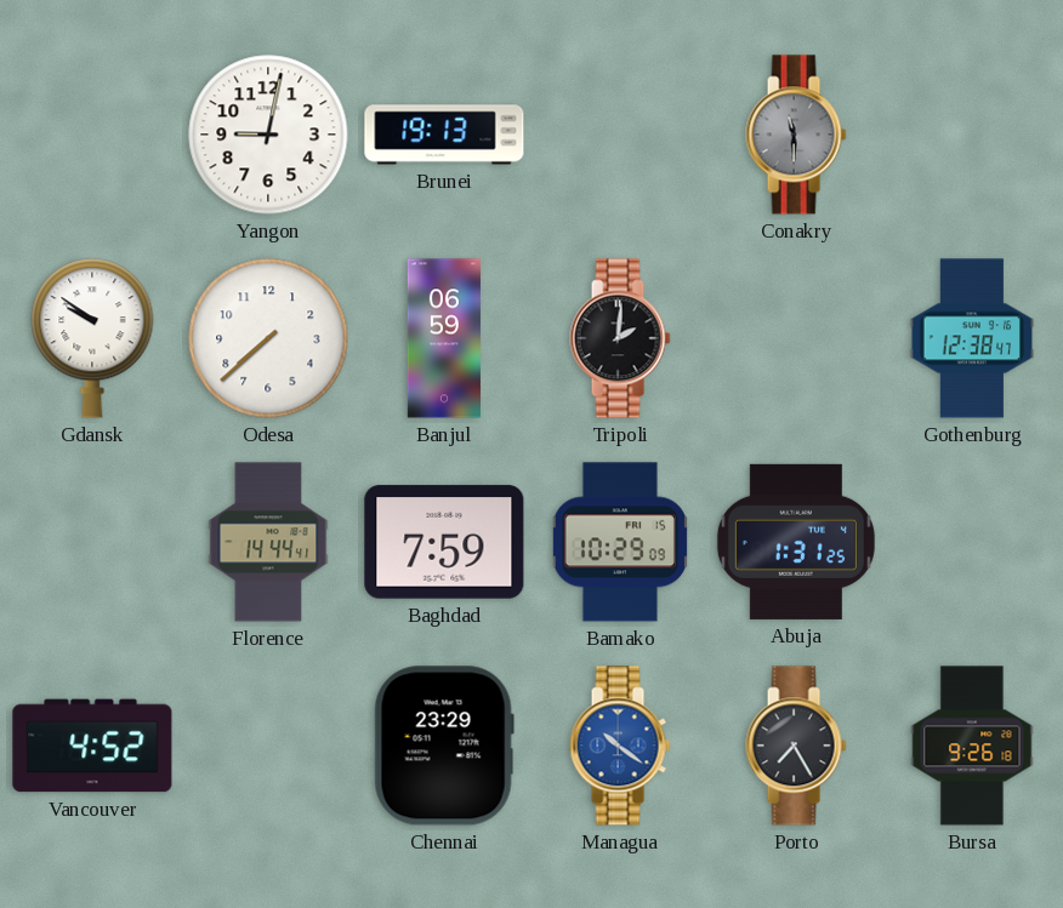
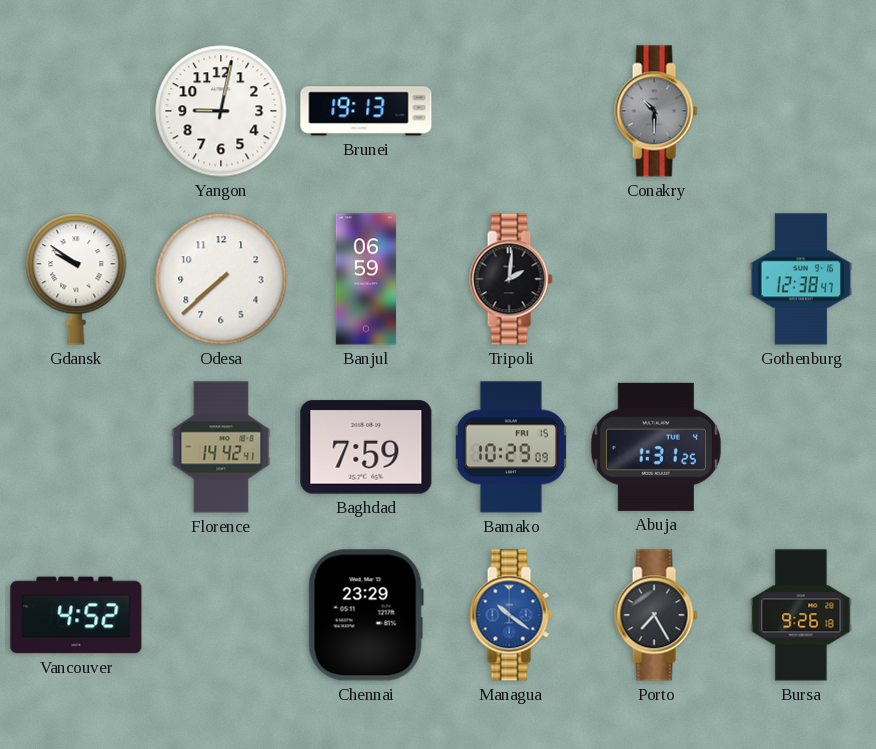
Conakry: 11:30 -> 10:30
Florence: 14:44 -> 14:42
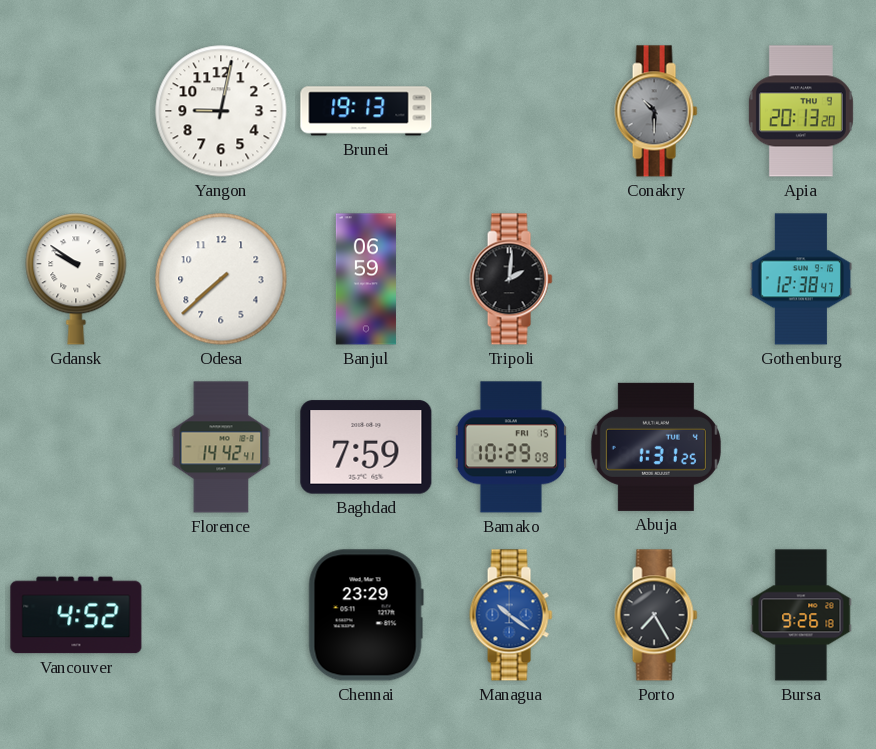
Apia: none -> 20:13
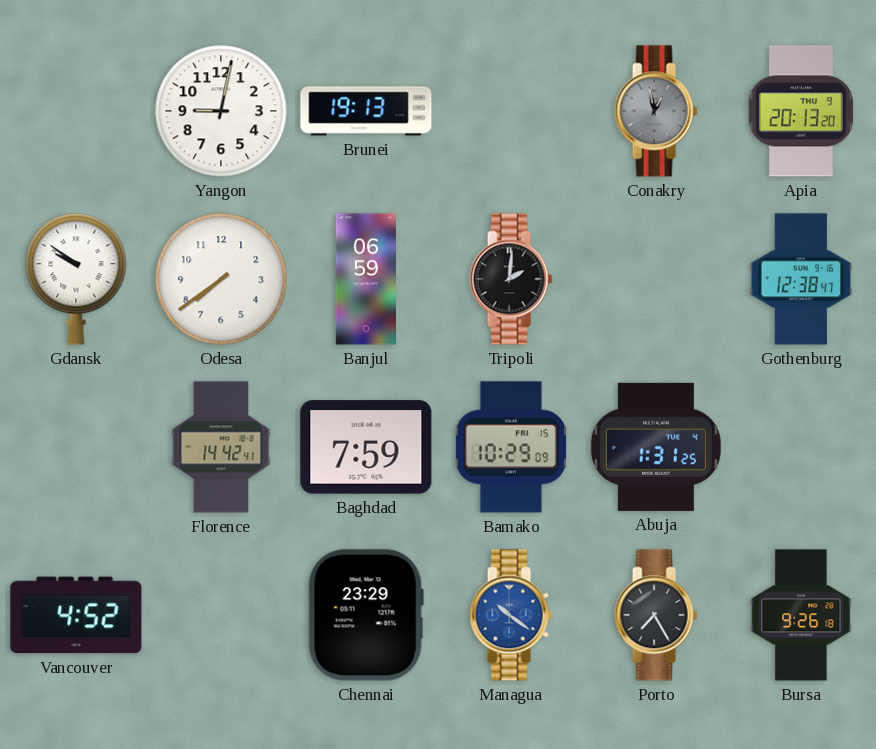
Conakry: 10:30 -> 12:58
Odesa: 7:38 -> 7:39
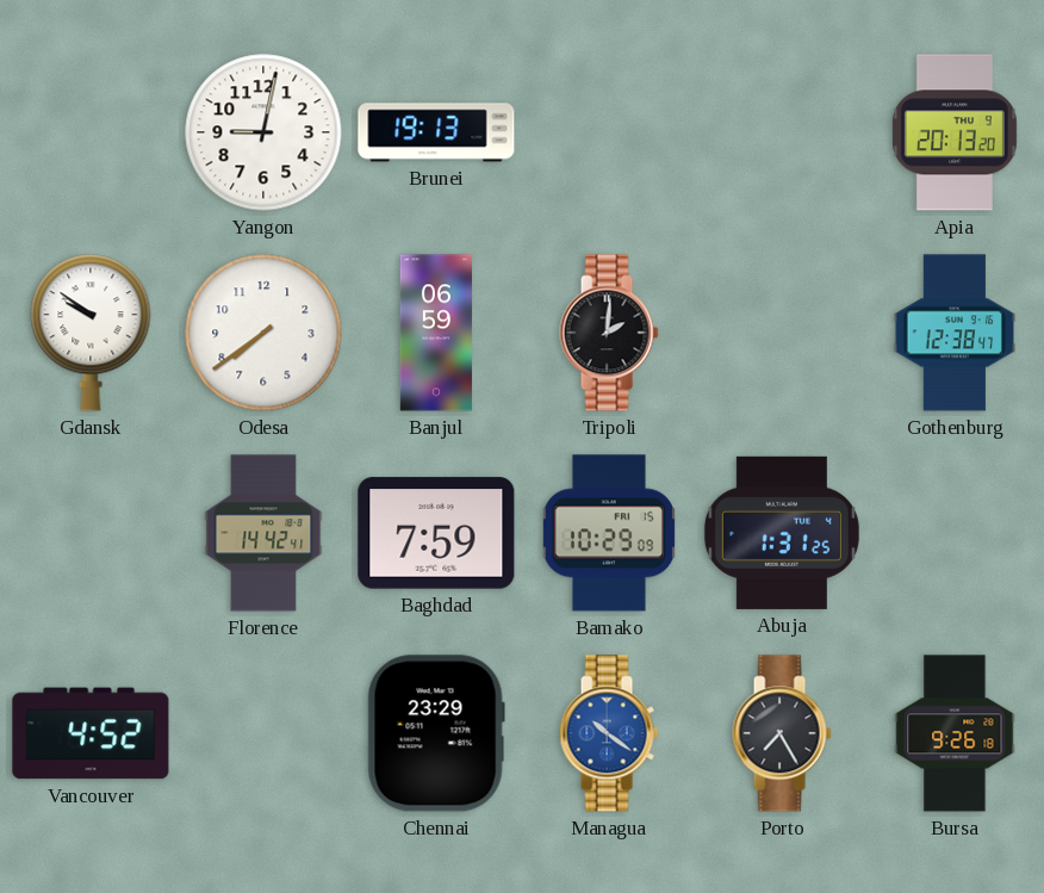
Conakry: 12:58 -> none
